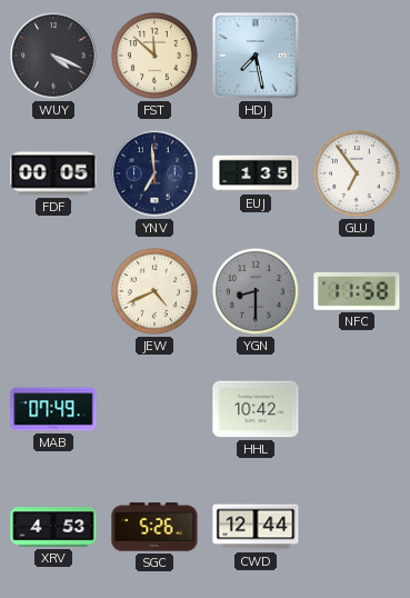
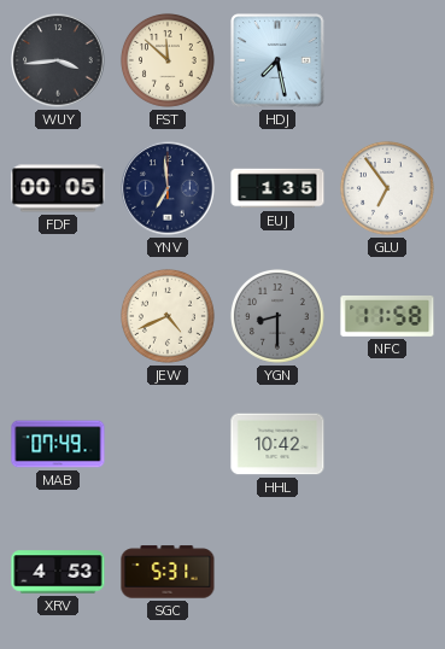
WUY: 4:19 -> 3:44
SGC: 5:26 -> 5:31
CWD: 12:44 -> none
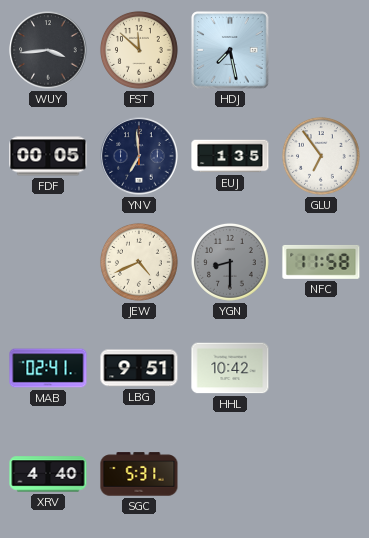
MAB: 07:49 -> 02:41
LBG: none -> 9:51
XRV: 4:53 -> 4:40
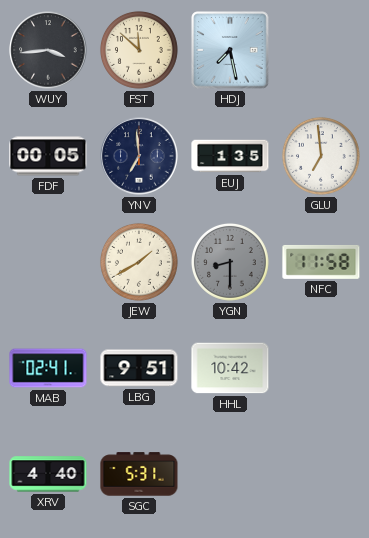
GLU: 6:54 -> 6:59
JEW: 4:41 -> 1:40
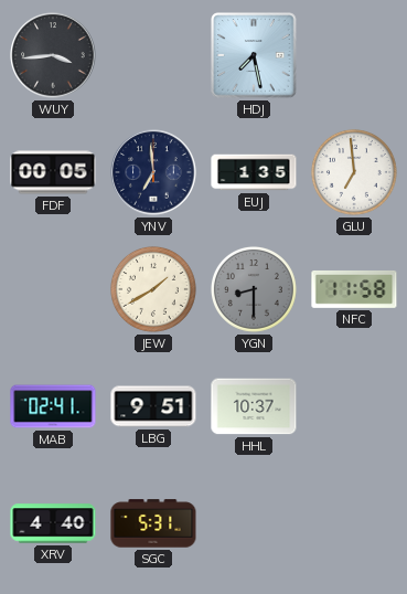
FST: 11:52 -> none
HHL: 10:42 -> 10:37
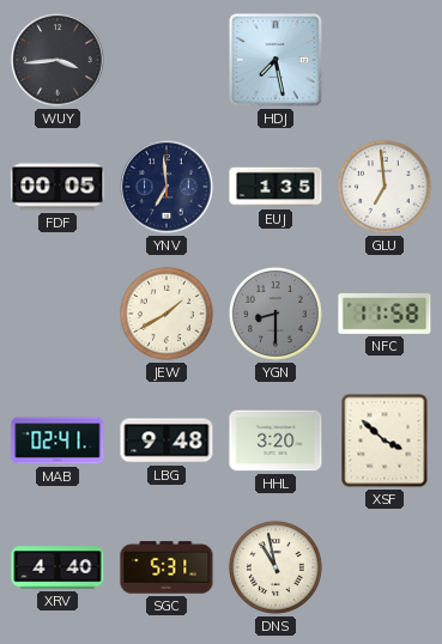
LBG: 9:51 -> 9:48
HHL: 10:37 -> 3:20
XSF: none -> 3:52
DNS: none -> 10:58
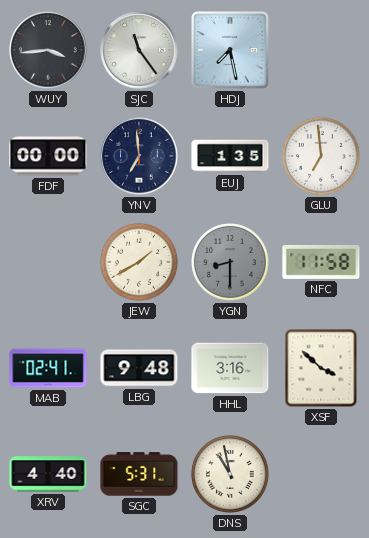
SJC: none -> 11:24
FDF: 00:05 -> 00:00
HHL: 3:20 -> 3:16
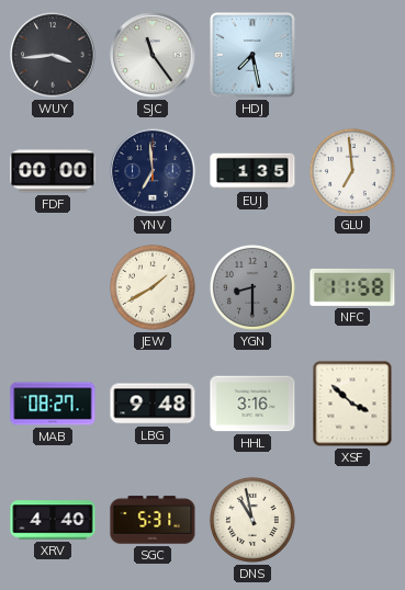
MAB: 02:41 -> 08:27
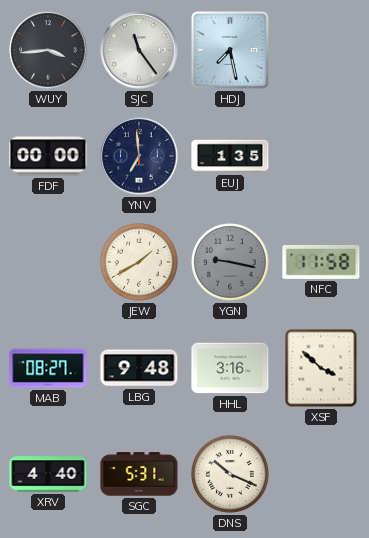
GLU: 6:59 -> none
YGN: 8:30 -> 9:17
DNS: 10:58 -> 10:19
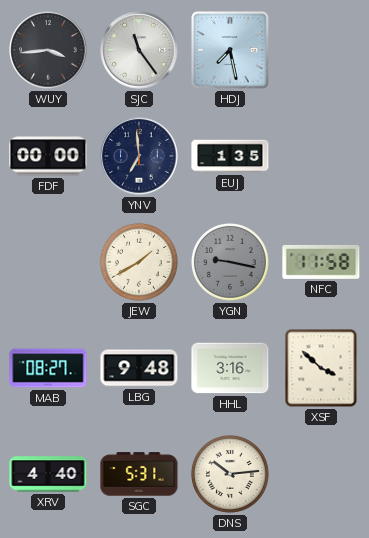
DNS: 10:19 -> 10:14
